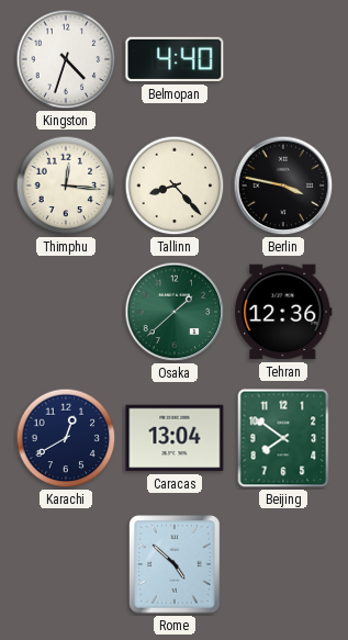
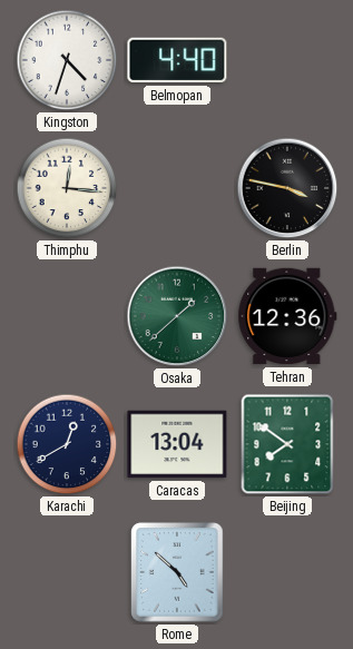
Tallinn: 8:23 -> none
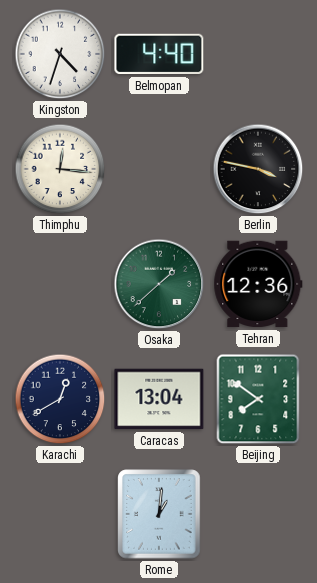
Rome: 4:52 -> 1:01
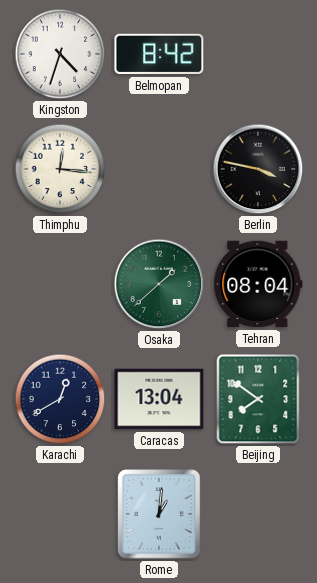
Belmopan: 4:40 -> 8:42
Tehran: 12:36 -> 08:04
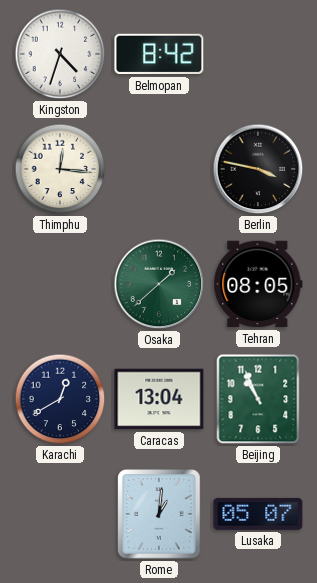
Tehran: 08:04 -> 08:05
Beijing: 7:51 -> 10:56
Lusaka: none -> 05:07
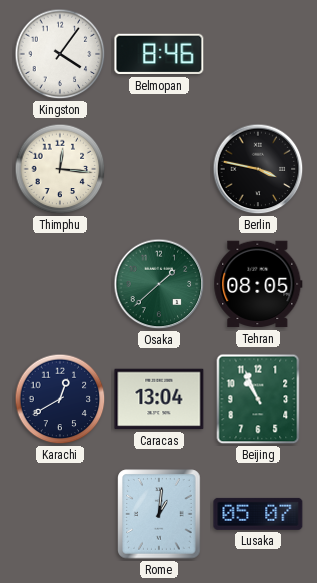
Kingston: 4:33 -> 4:06
Belmopan: 8:42 -> 8:46
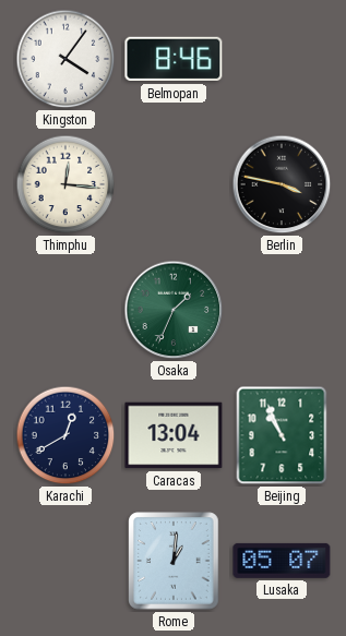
Osaka: 1:38 -> 1:34
Tehran: 08:05 -> none
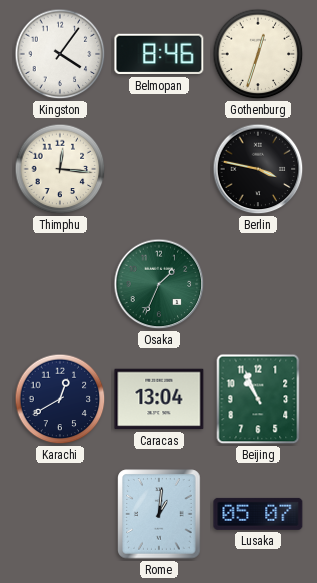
Gothenburg: none -> 12:33
